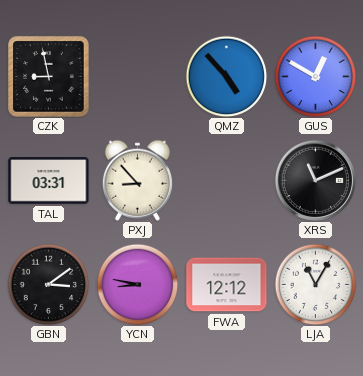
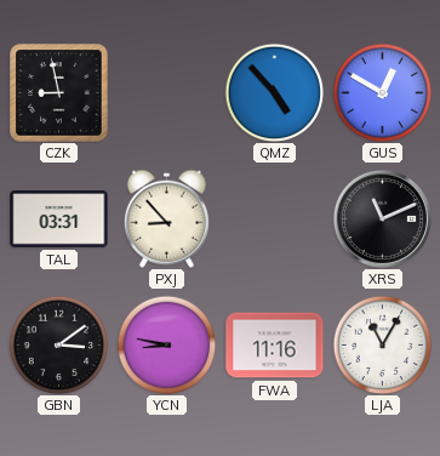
FWA: 12:12 -> 11:16
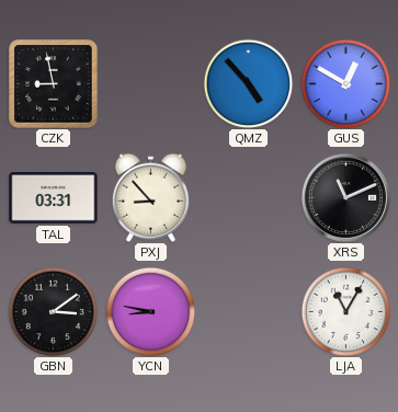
FWA: 11:16 -> none
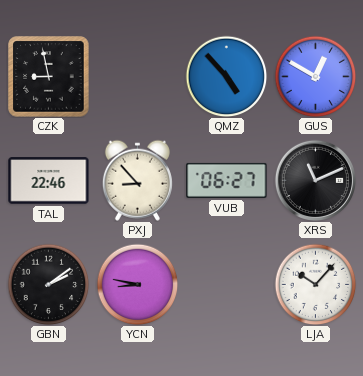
TAL: 03:31 -> 22:46
VUB: none -> 06:27
GBN: 3:09 -> 2:09
LJA: 11:05 -> 10:07
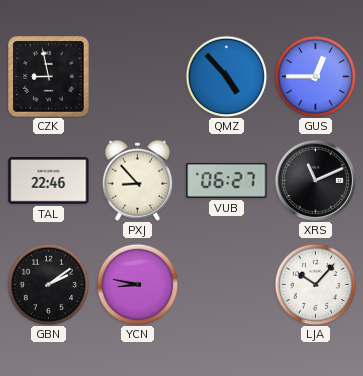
GUS: 12:50 -> 12:45
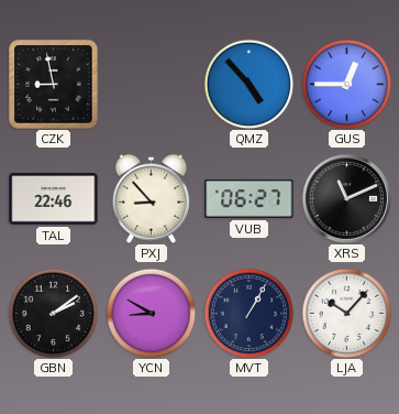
YCN: 8:47 -> 8:50
MVT: none -> 1:05
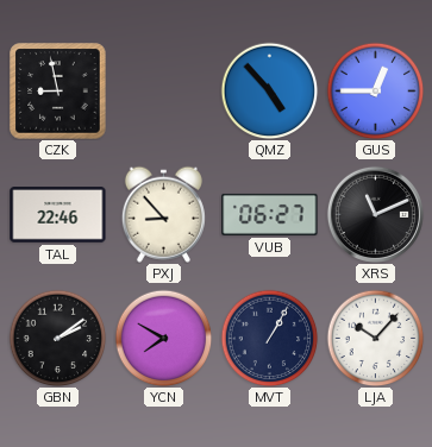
YCN: 8:50 -> 7:50
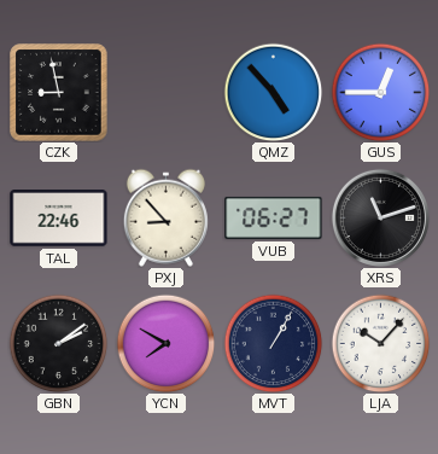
XRS: 11:11 -> 11:12
